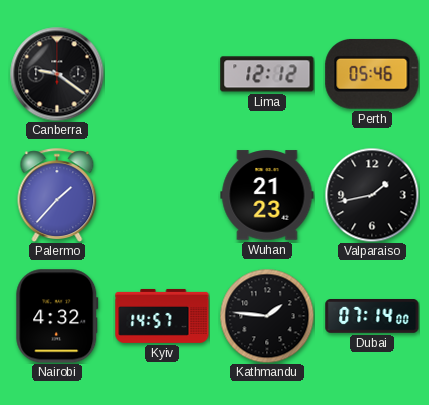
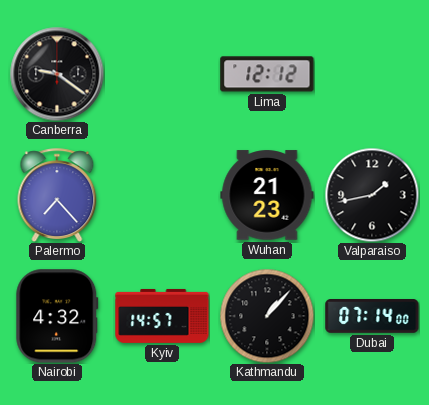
Perth: 05:46 -> none
Palermo: 1:37 -> 7:23
Kathmandu: 1:46 -> 1:07
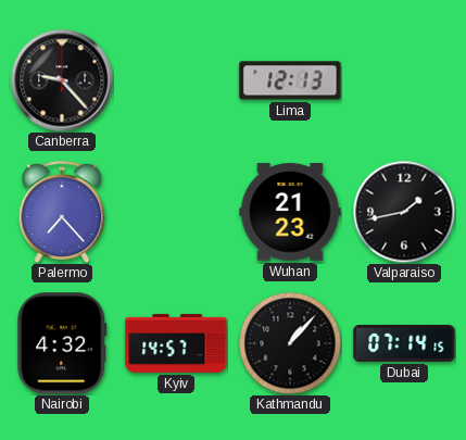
Canberra: 9:21 -> 9:23
Lima: 12:12 -> 12:13
Dubai: 07:14:00 -> 07:14:15
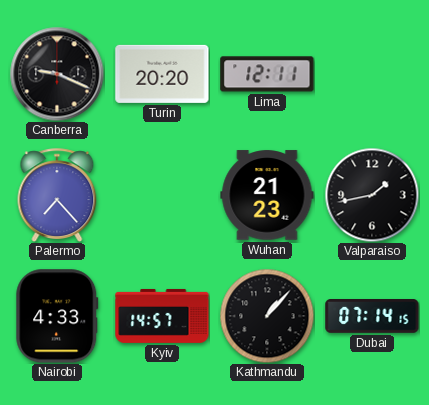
Canberra: 9:23 -> 9:19
Turin: none -> 20:20
Lima: 12:13 -> 12:11
Nairobi: 4:32 -> 4:33
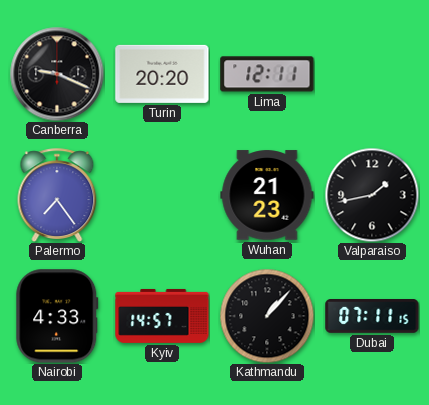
Palermo: 7:23 -> 7:24
Dubai: 07:14 -> 07:11
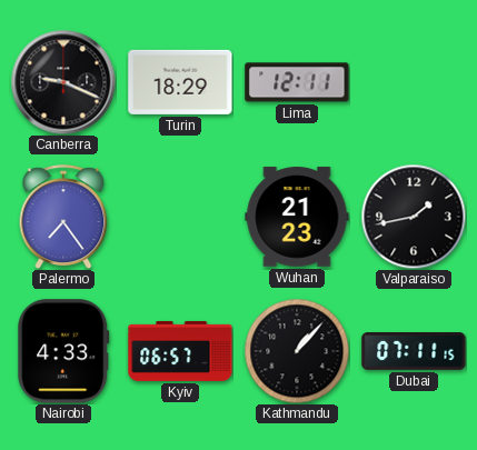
Turin: 20:20 -> 18:29
Kyiv: 14:57 -> 06:57
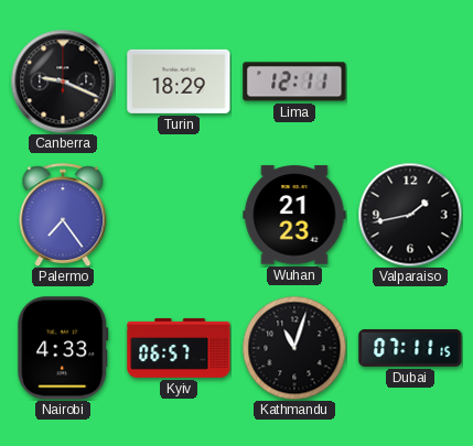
Kathmandu: 1:07 -> 11:03
